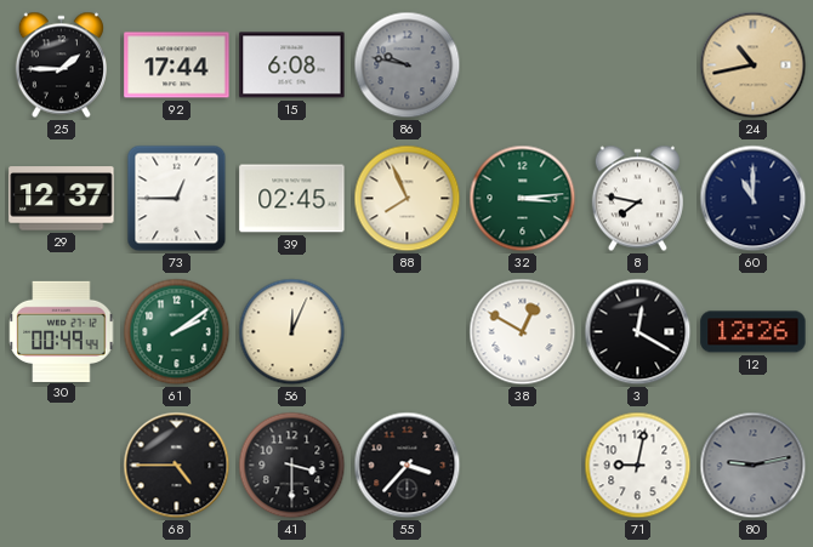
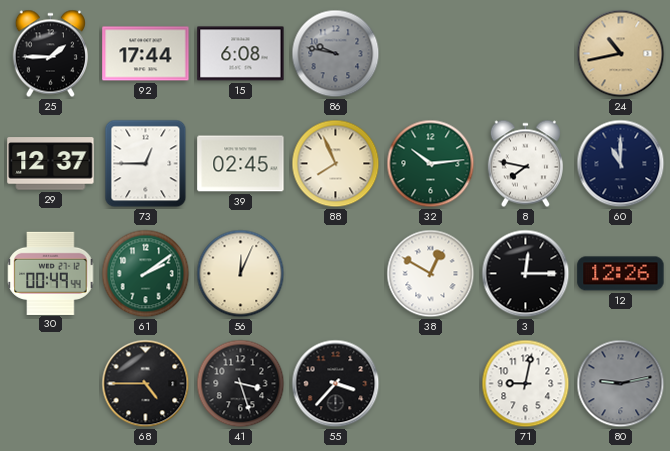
32: 3:14 -> 10:14
3: 12:20 -> 12:15
41: 3:30 -> 3:27
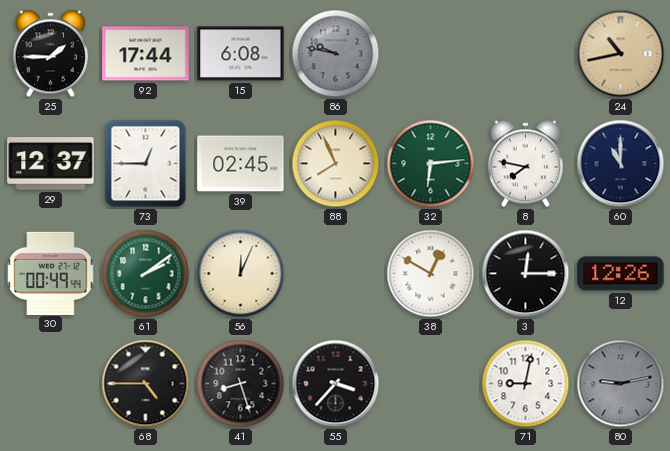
32: 10:14 -> 6:14
41: 3:27 -> 8:27
